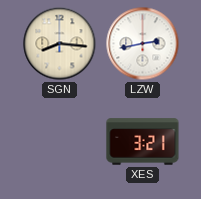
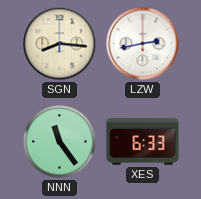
NNN: none -> 11:24
XES: 3:21 -> 6:33
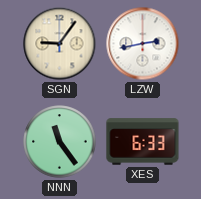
SGN: 8:16 -> 9:06
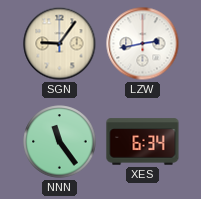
XES: 6:33 -> 6:34
